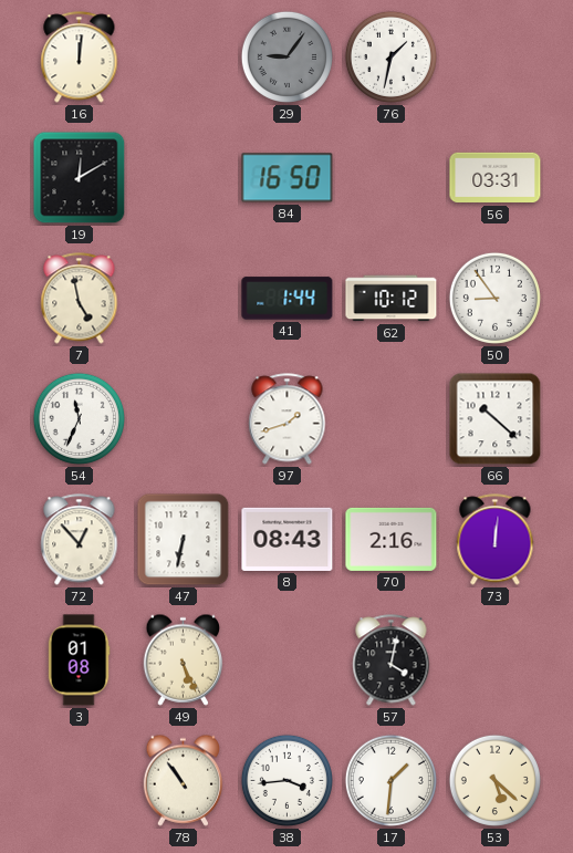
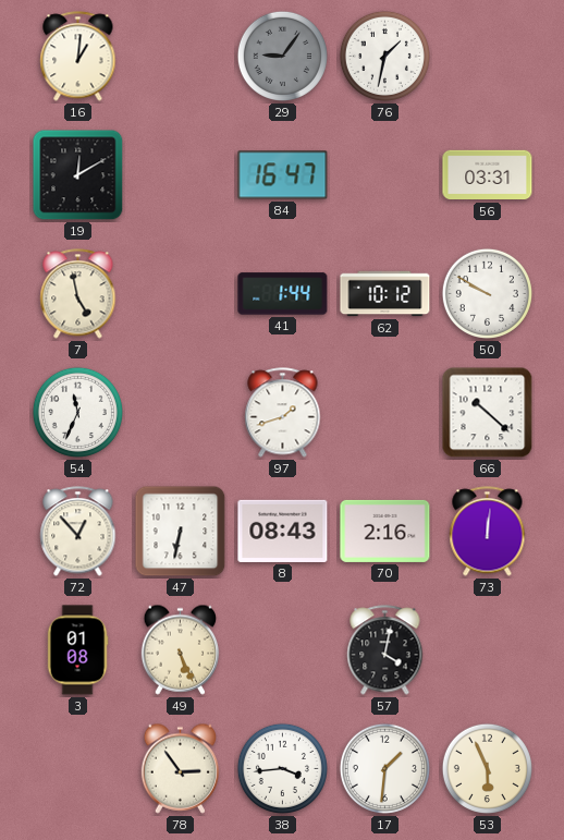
16: 12:01 -> 1:01
84: 16:50 -> 16:47
50: 8:54 -> 9:50
78: 10:54 -> 2:54
53: 5:22 -> 5:56
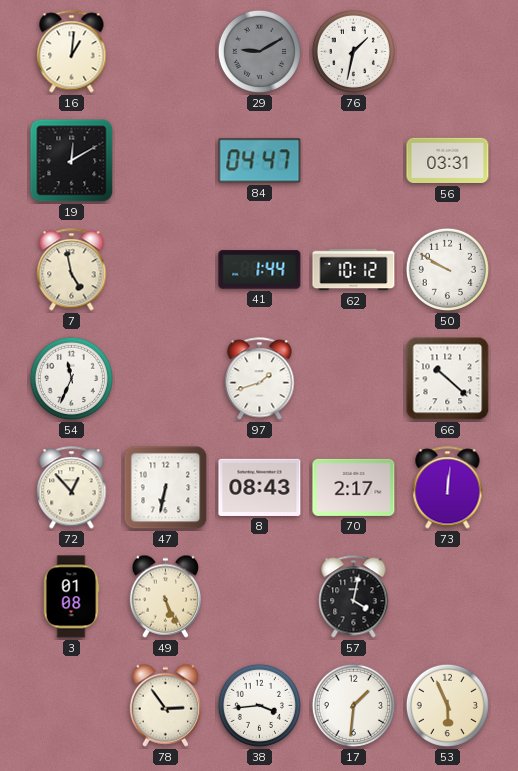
29: 9:06 -> 9:10
84: 16:47 -> 04:47
70: 2:16 -> 2:17
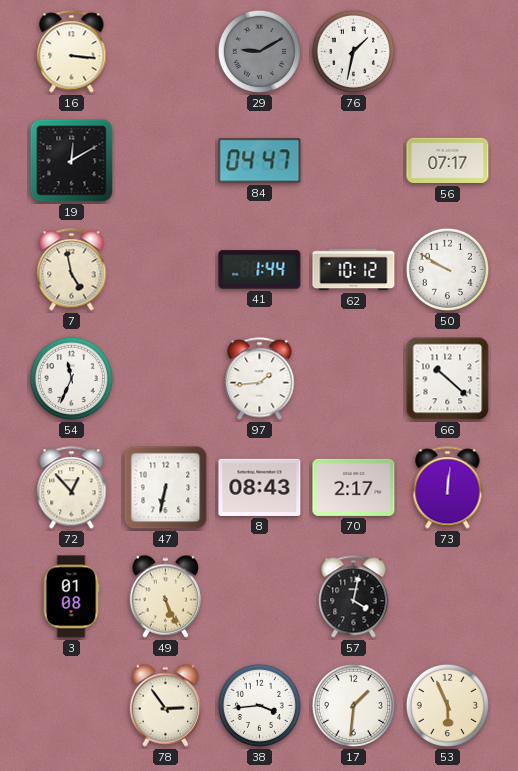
16: 1:01 -> 3:16
56: 03:31 -> 07:17
97: 1:42 -> 1:44
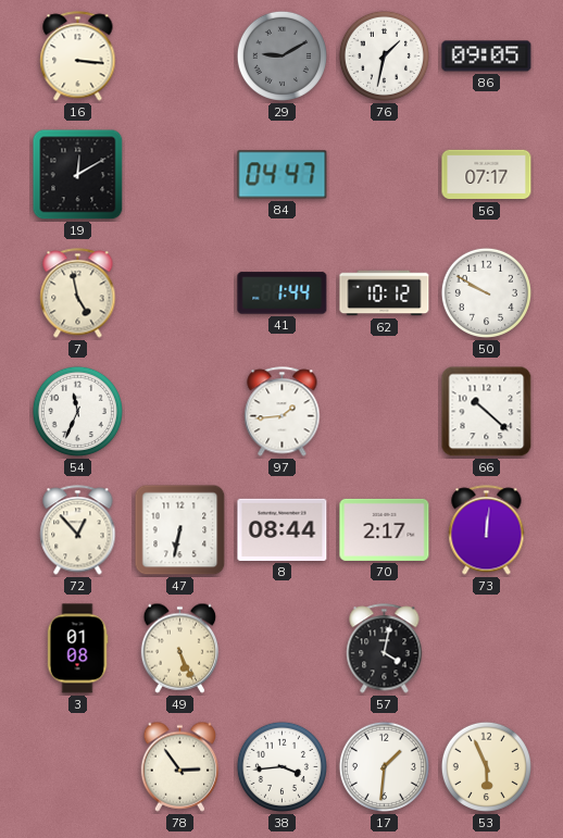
86: none -> 09:05
8: 08:43 -> 08:44
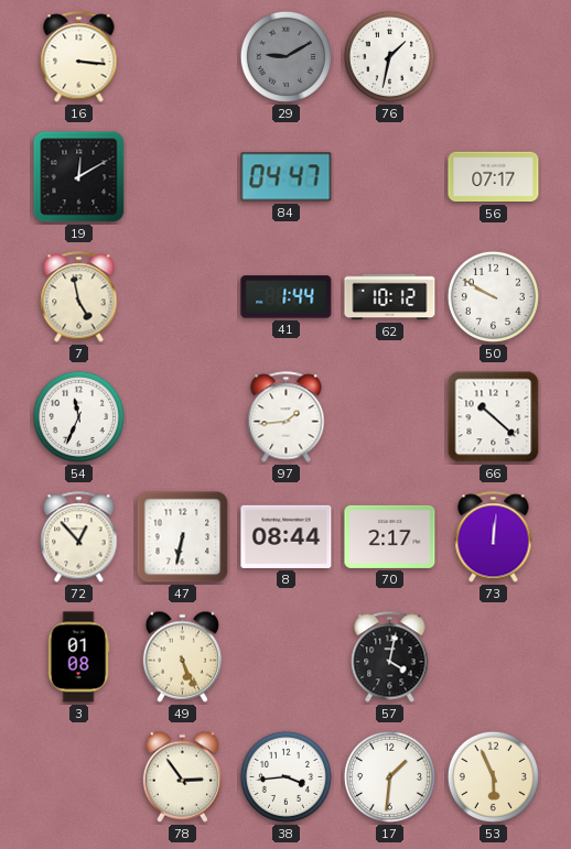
86: 09:05 -> none
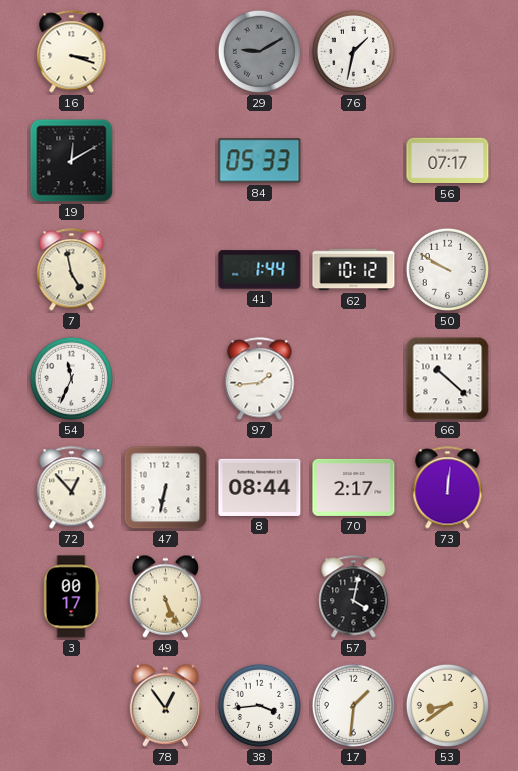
16: 3:16 -> 3:18
84: 04:47 -> 05:33
3: 01:08 -> 00:17
78: 2:54 -> 12:54
53: 5:56 -> 8:39
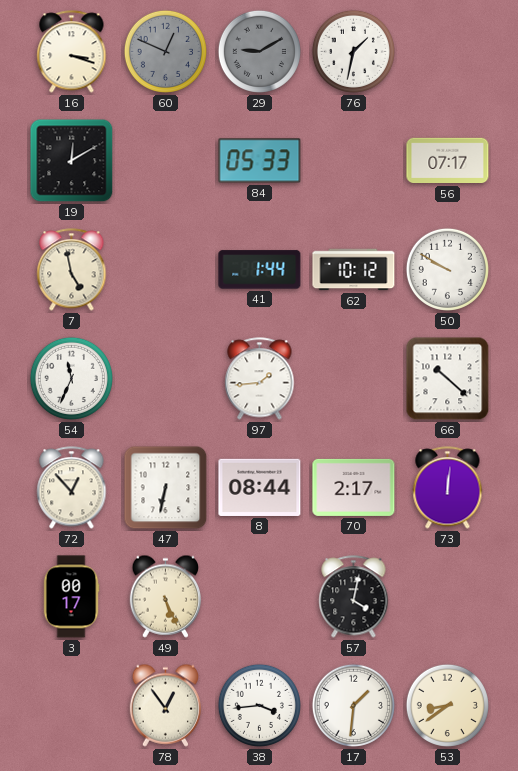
60: none -> 12:49
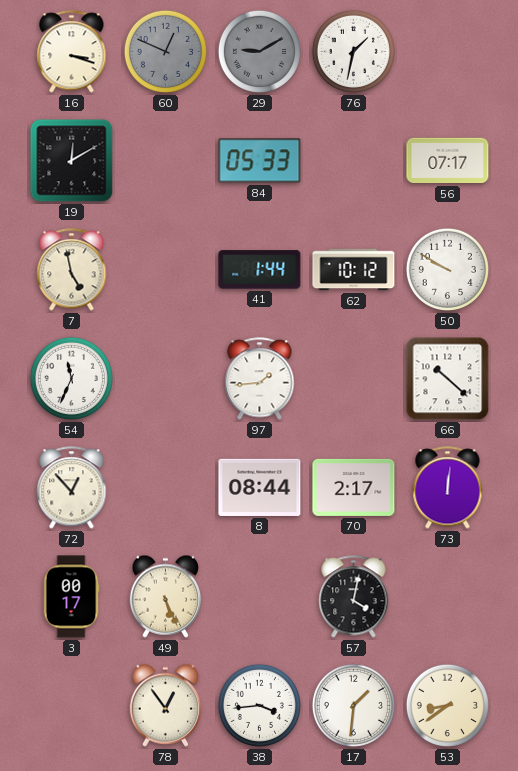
47: 6:32 -> none
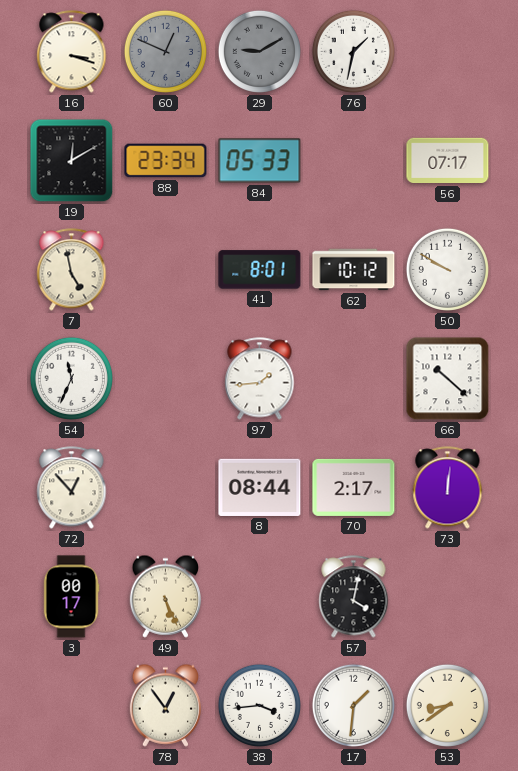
88: none -> 23:34
41: 1:44 -> 8:01
